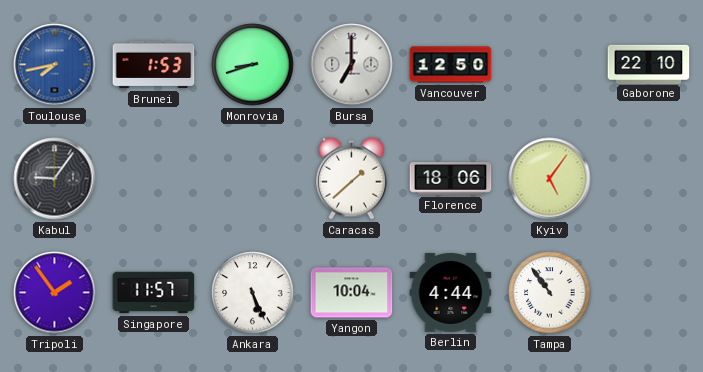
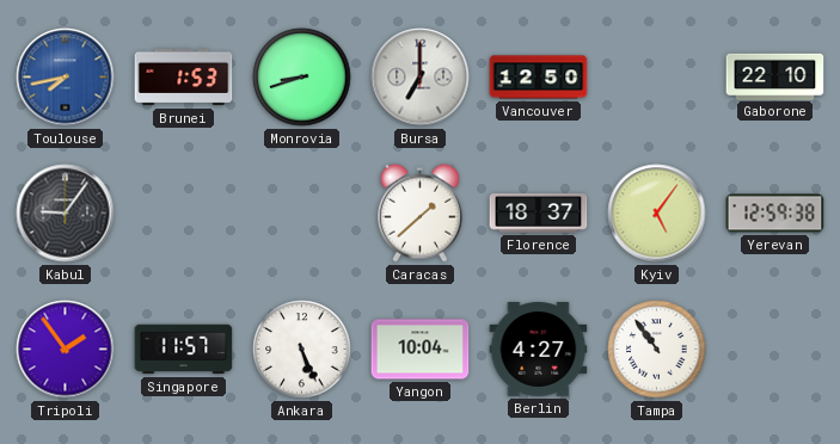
Florence: 18:06 -> 18:37
Yerevan: none -> 12:59
Berlin: 4:44 -> 4:27
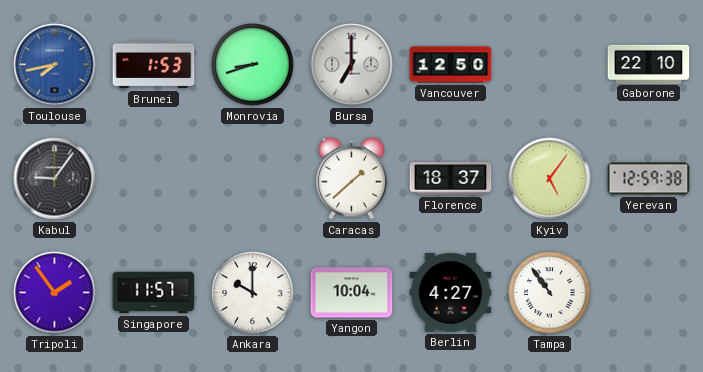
Ankara: 5:26 -> 10:00
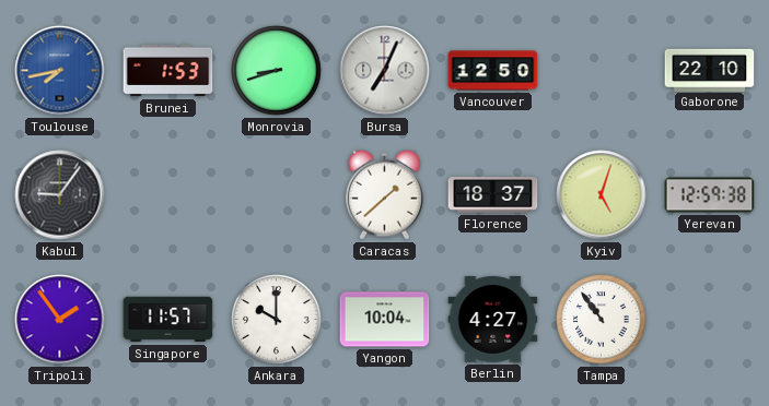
Bursa: 7:00 -> 7:04
Kyiv: 5:06 -> 5:03
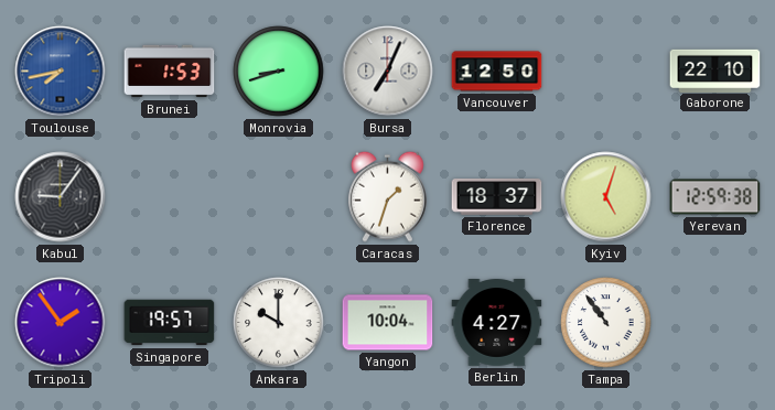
Caracas: 1:38 -> 1:33
Singapore: 11:57 -> 19:57
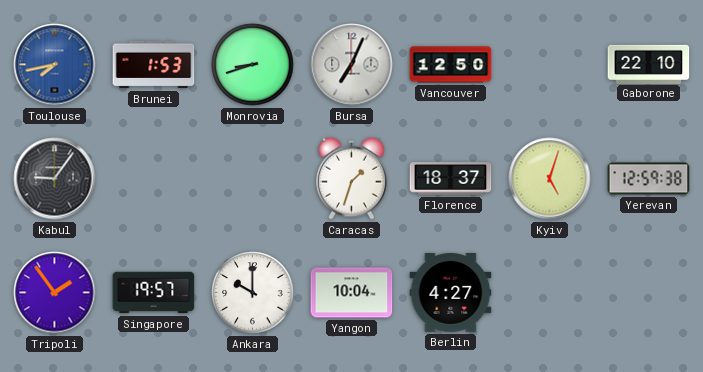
Tampa: 10:54 -> none
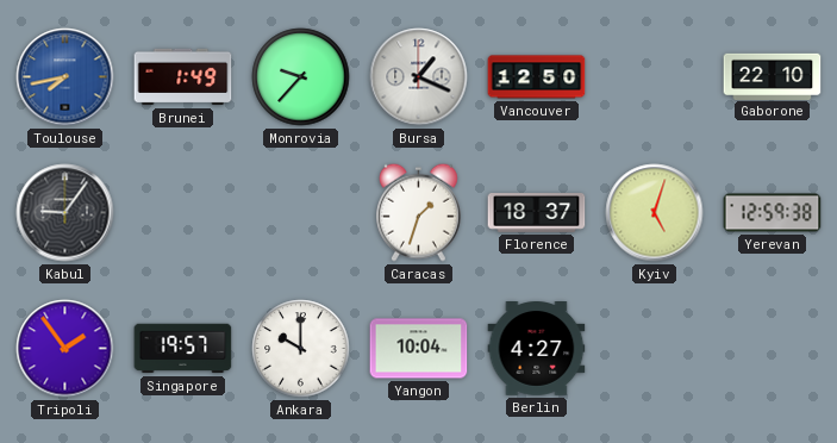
Brunei: 1:53 -> 1:49
Monrovia: 8:42 -> 9:37
Bursa: 7:04 -> 1:19
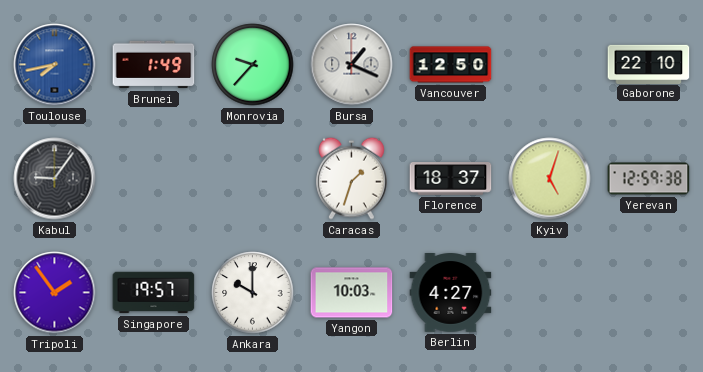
Yangon: 10:04 -> 10:03
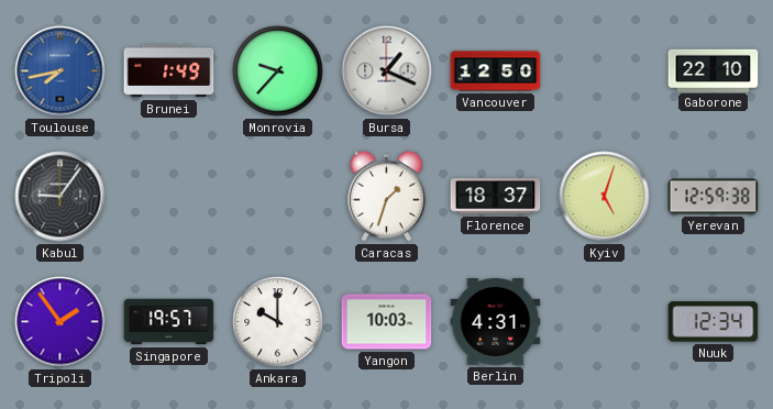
Berlin: 4:27 -> 4:31
Nuuk: none -> 12:34
